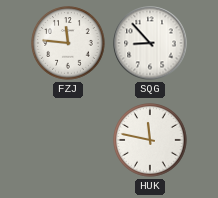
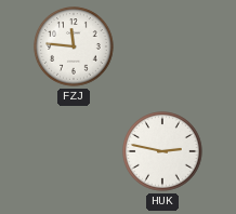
SQG: 8:53 -> none
HUK: 11:47 -> 2:47
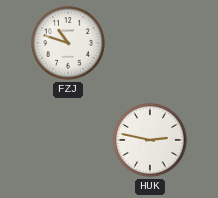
FZJ: 11:46 -> 10:48
